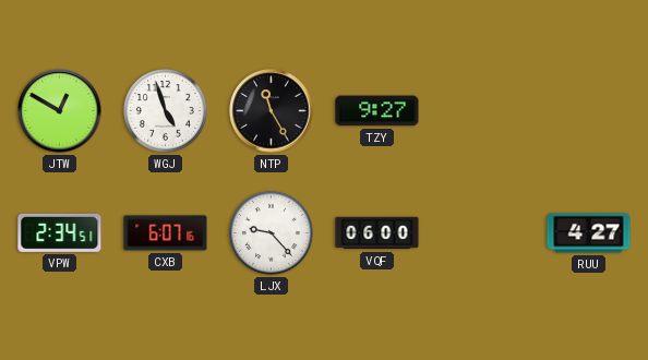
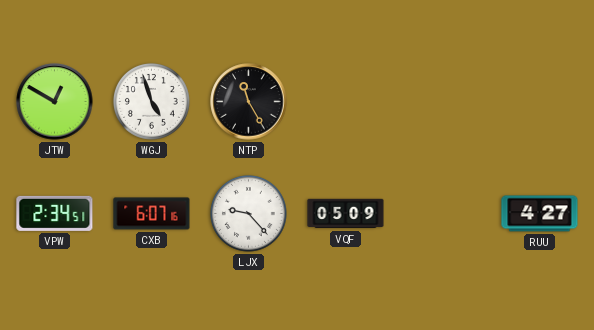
TZY: 9:27 -> none
VQF: 06:00 -> 05:09
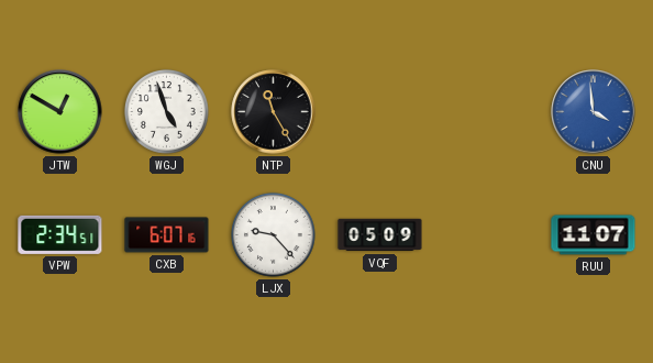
CNU: none -> 3:59
RUU: 4:27 -> 11:07
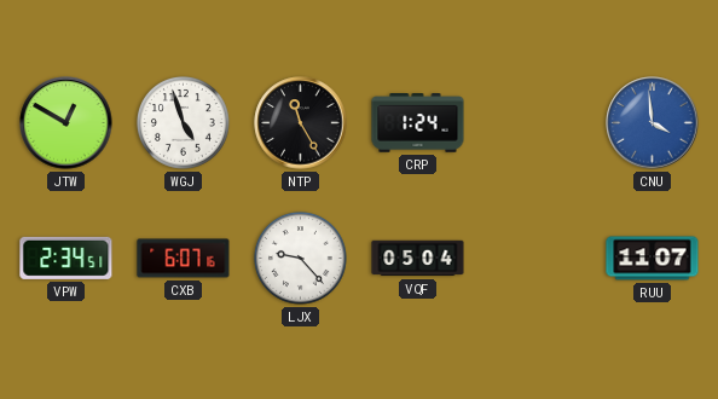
CRP: none -> 1:24
VQF: 05:09 -> 05:04
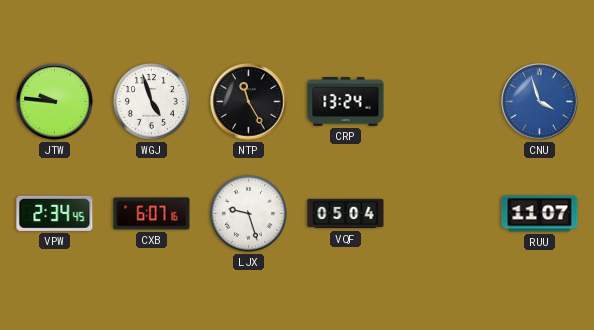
JTW: 12:50 -> 9:46
CRP: 1:24 -> 13:24
CNU: 3:59 -> 3:57
VPW: 2:34:51 -> 2:34:45
LJX: 9:23 -> 9:27
